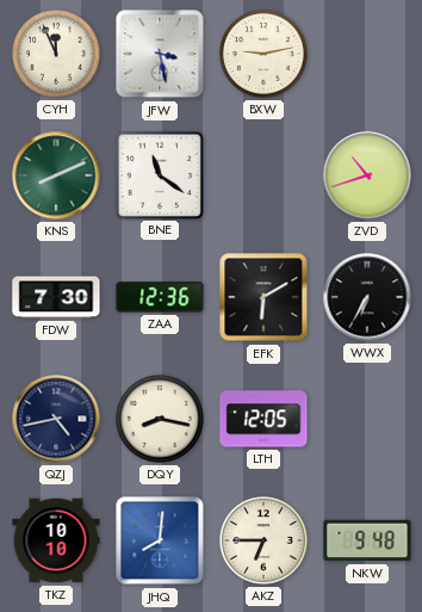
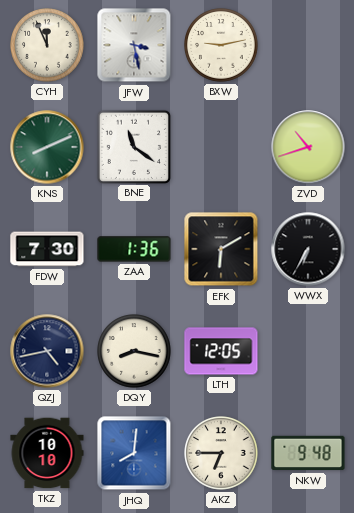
ZAA: 12:36 -> 1:36
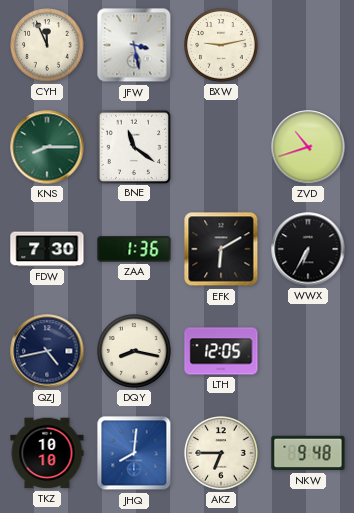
KNS: 8:11 -> 8:15
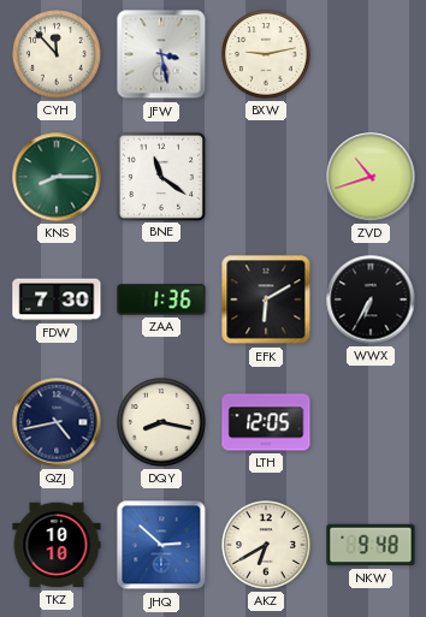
CYH: 11:56 -> 11:53
JHQ: 8:01 -> 2:52
AKZ: 6:45 -> 6:40
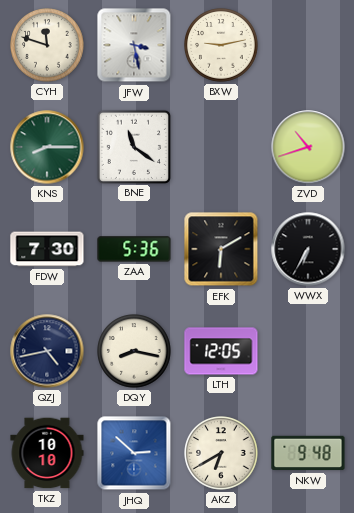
CYH: 11:53 -> 11:48
ZAA: 1:36 -> 5:36
